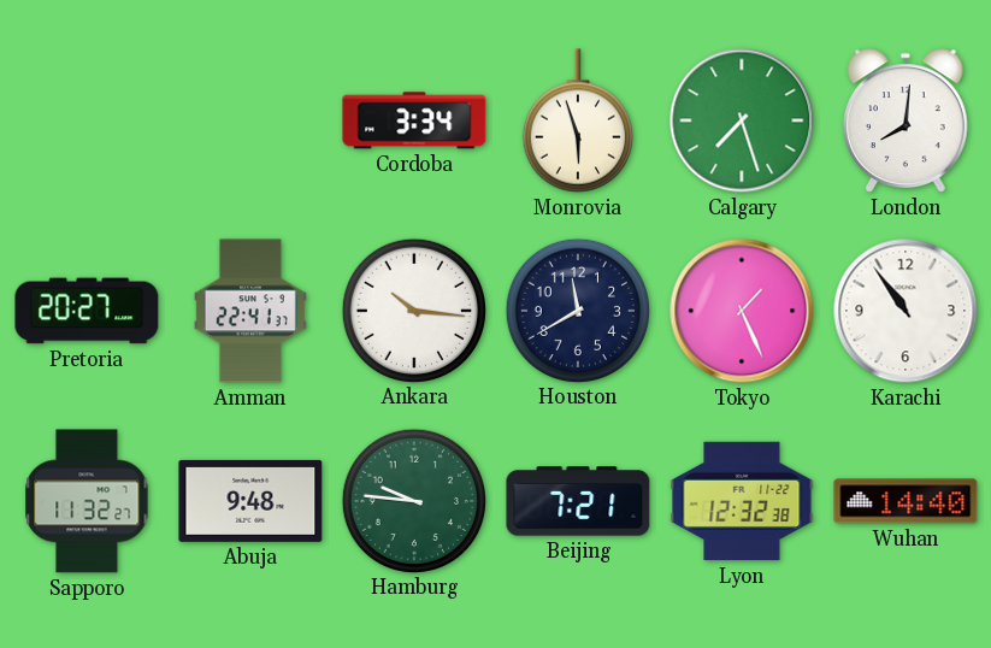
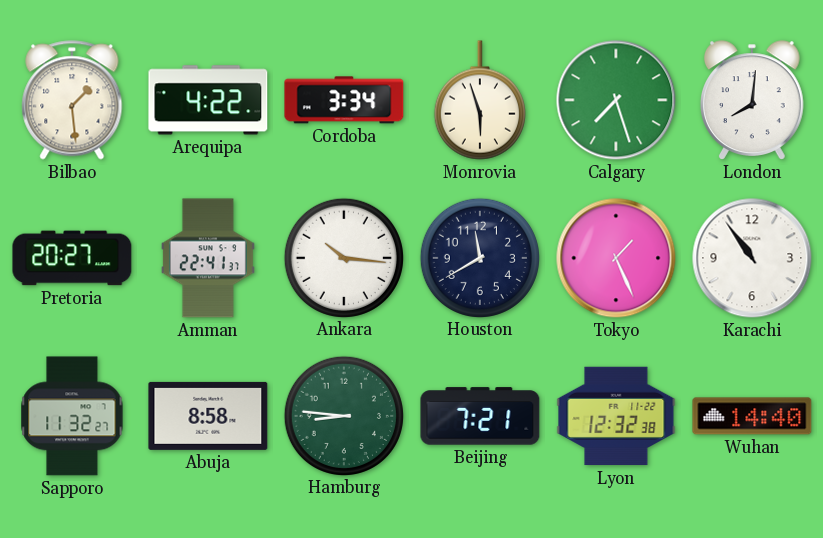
Bilbao: none -> 1:29
Arequipa: none -> 4:22
Abuja: 9:48 -> 8:58
Hamburg: 9:46 -> 8:46
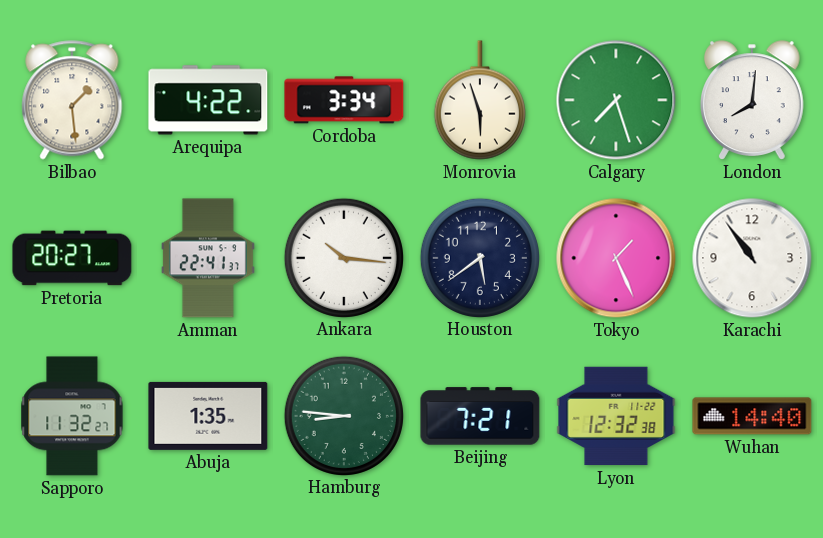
Houston: 11:40 -> 5:39
Abuja: 8:58 -> 1:35
